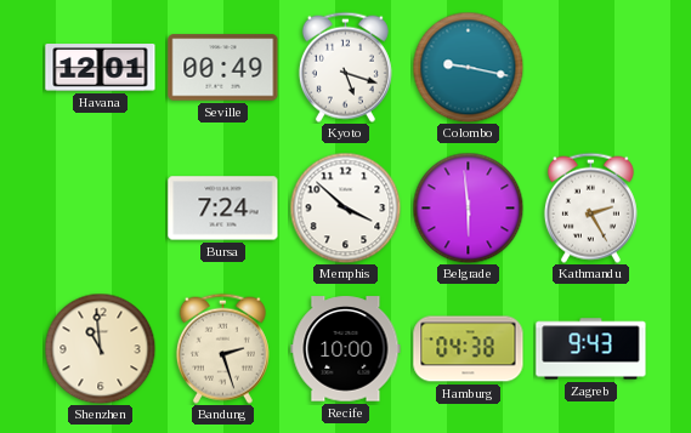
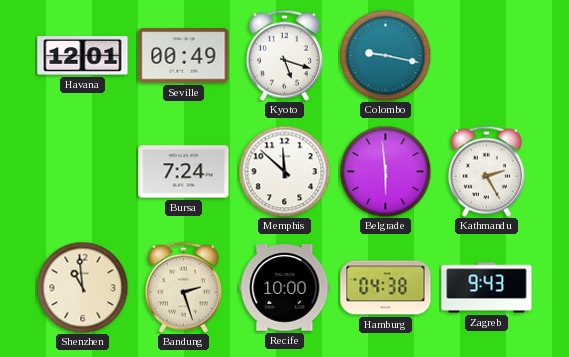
Memphis: 3:52 -> 11:52
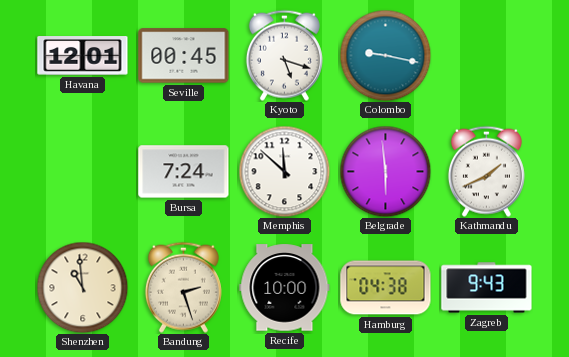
Seville: 00:49 -> 00:45
Kathmandu: 2:25 -> 1:41
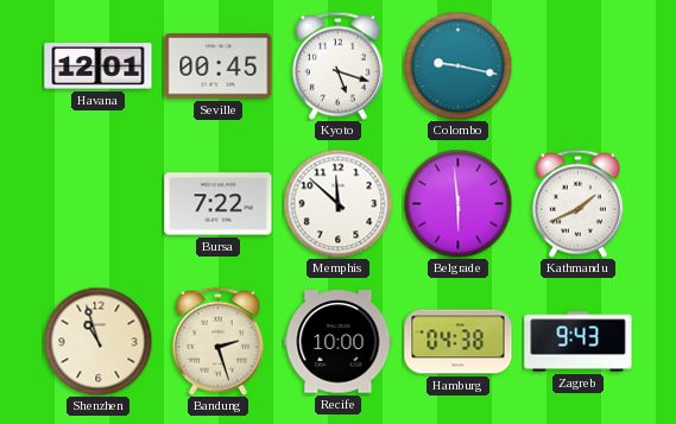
Bursa: 7:24 -> 7:22
Shenzhen: 10:59 -> 10:57
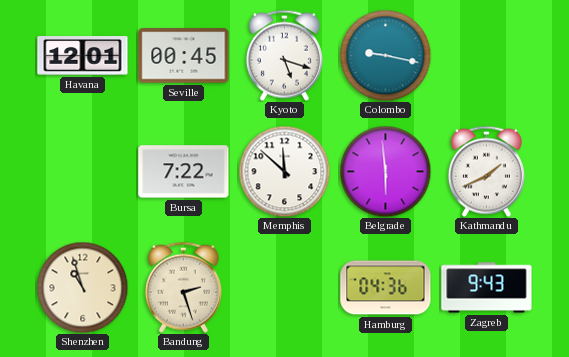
Recife: 10:00 -> none
Hamburg: 04:38 -> 04:36
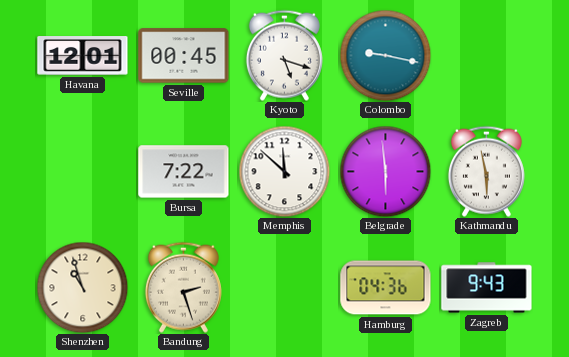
Kathmandu: 1:41 -> 5:58
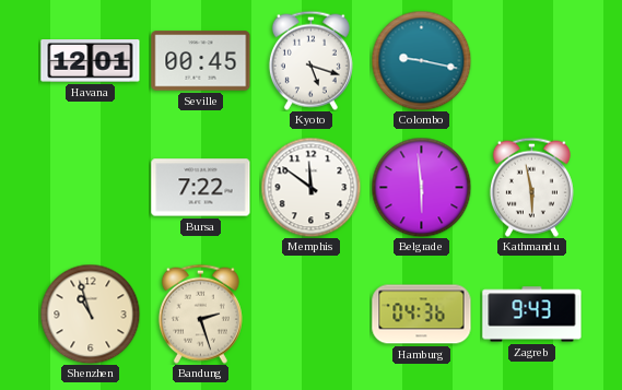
Memphis: 11:52 -> 11:51
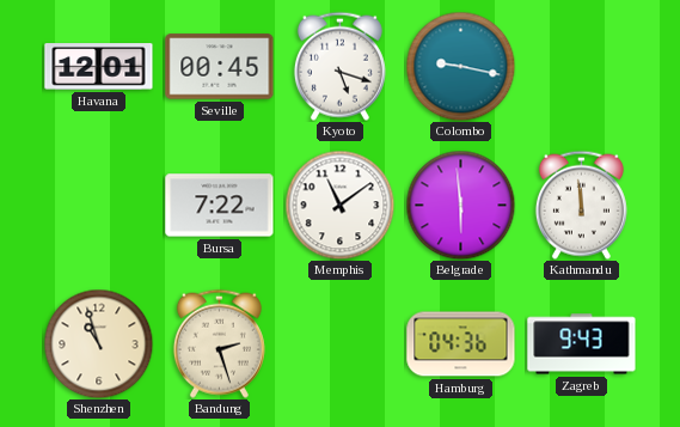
Memphis: 11:51 -> 11:09
Kathmandu: 5:58 -> 11:59
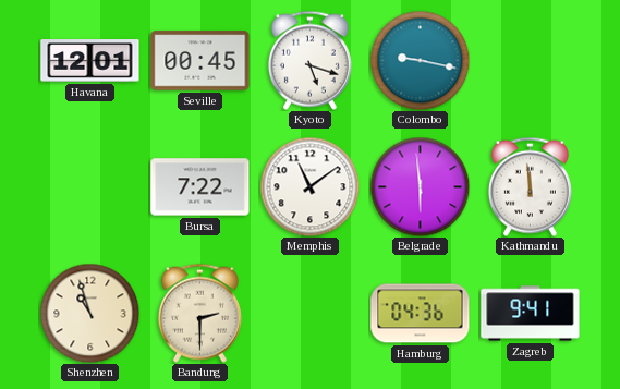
Bandung: 2:27 -> 2:30
Zagreb: 9:43 -> 9:41
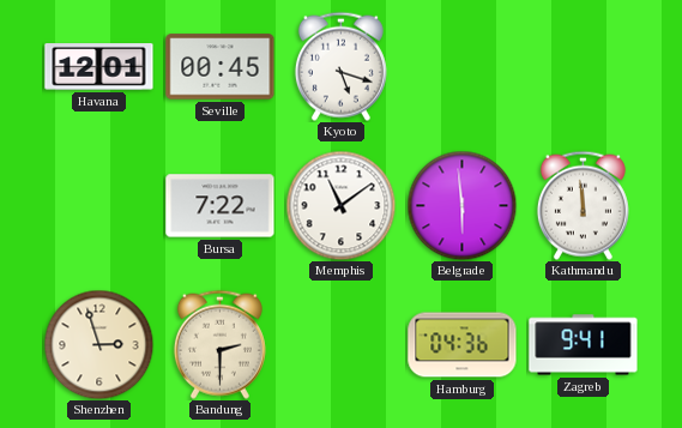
Colombo: 9:17 -> none
Shenzhen: 10:57 -> 2:57
